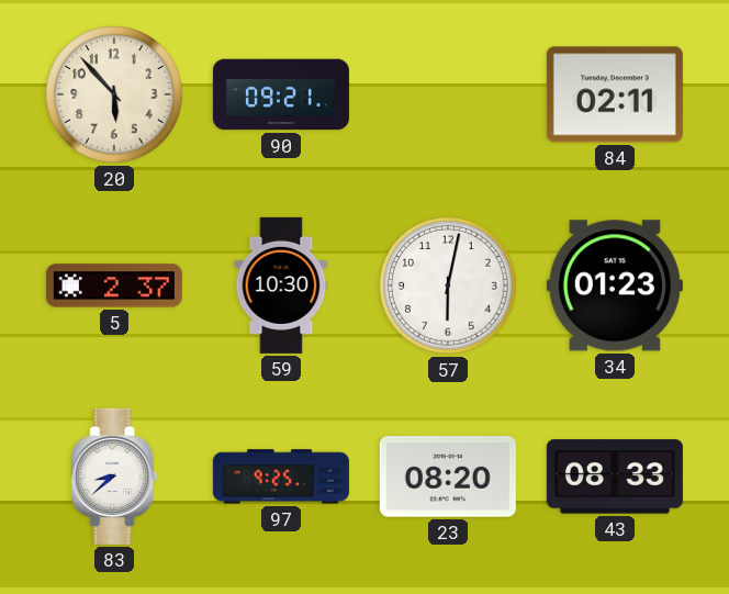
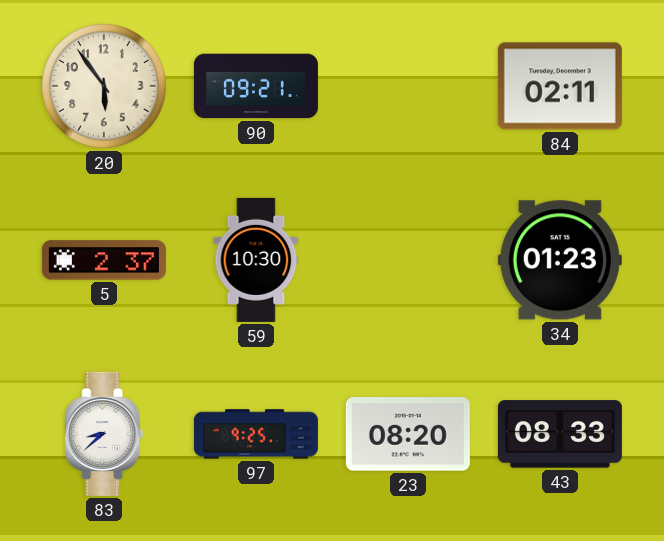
20: 5:53 -> 5:54
57: 6:02 -> none
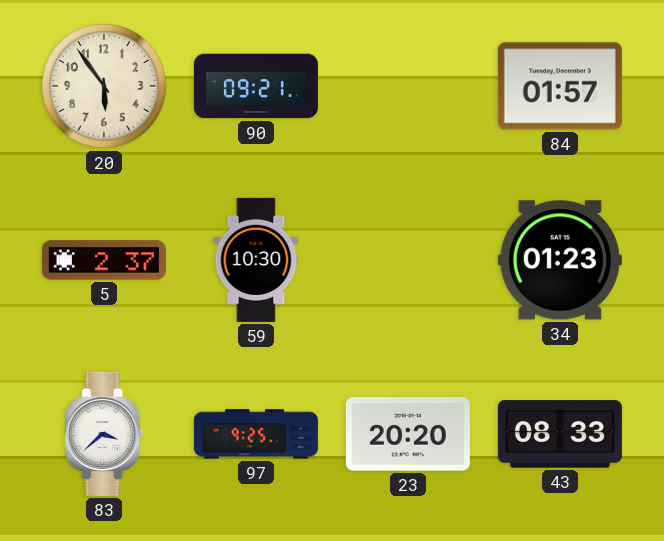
84: 02:11 -> 01:57
83: 8:38 -> 3:38
23: 08:20 -> 20:20
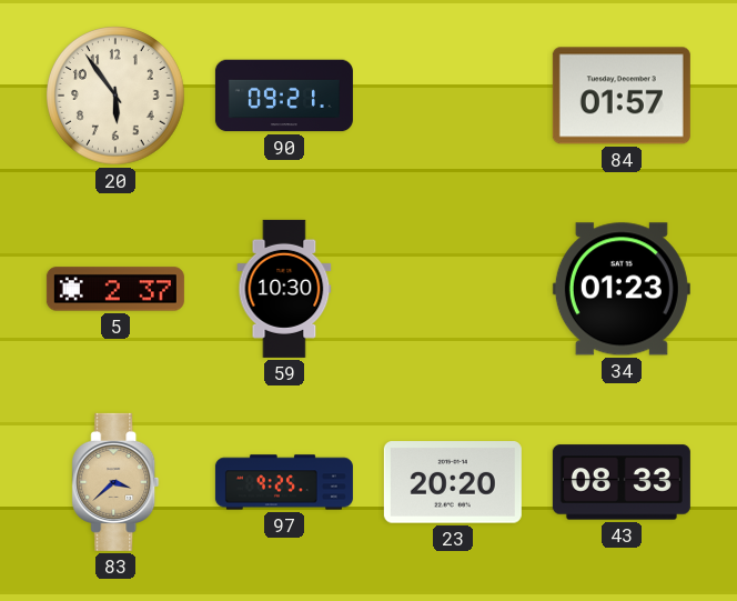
83 dial: white -> champagne
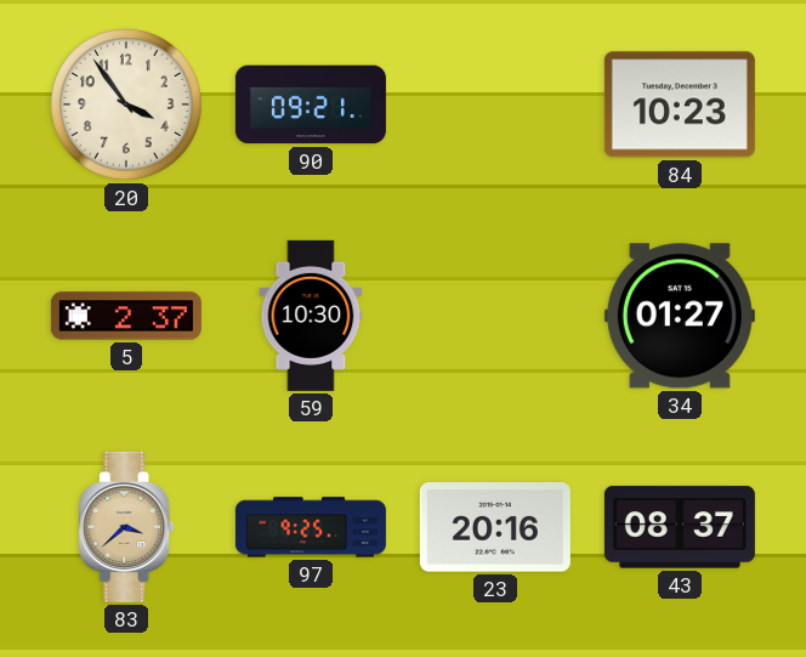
20: 5:54 -> 3:54
84: 01:57 -> 10:23
34: 01:23 -> 01:27
23: 20:20 -> 20:16
43: 08:33 -> 08:37
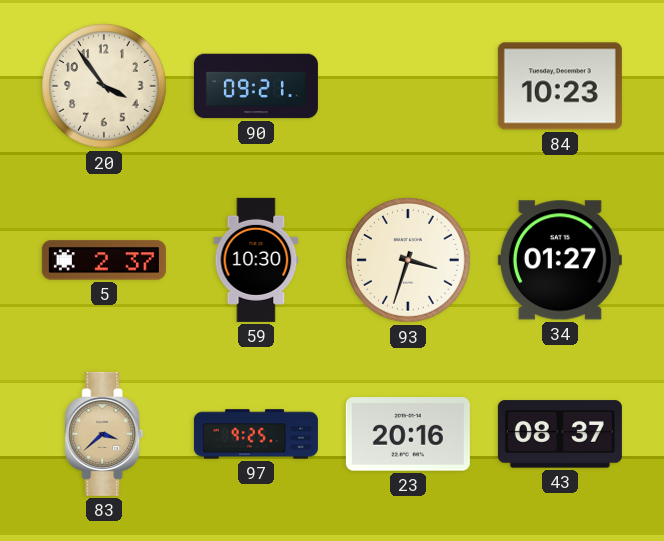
93: none -> 3:33
